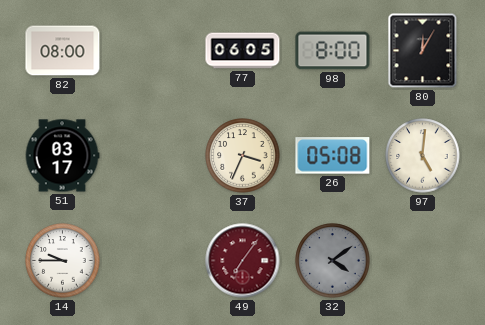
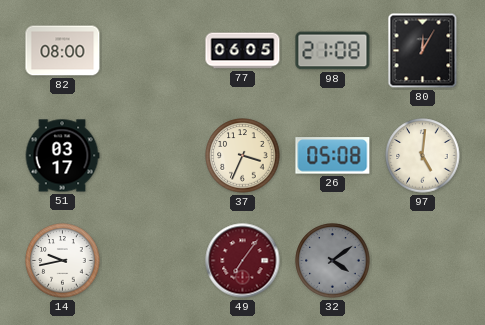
98: 8:00 -> 21:08
14: 9:45 -> 9:43
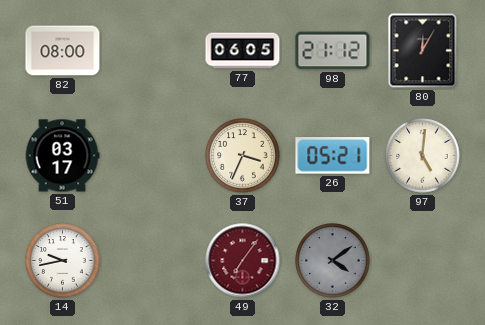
98: 21:08 -> 21:12
26: 05:08 -> 05:21
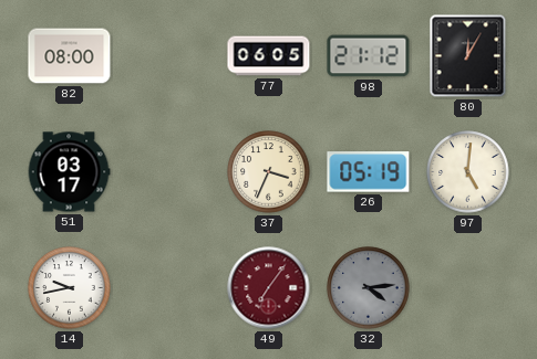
26: 05:21 -> 05:19
32: 4:09 -> 4:14
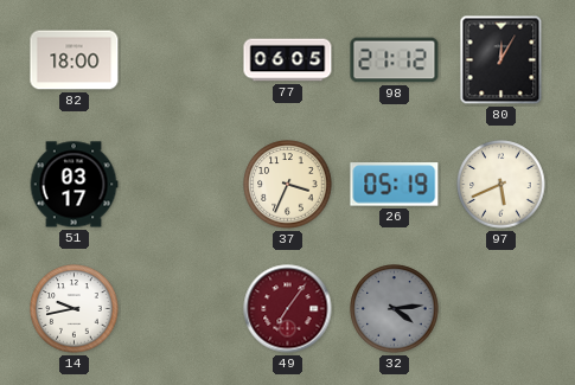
82: 08:00 -> 18:00
97: 5:01 -> 5:41
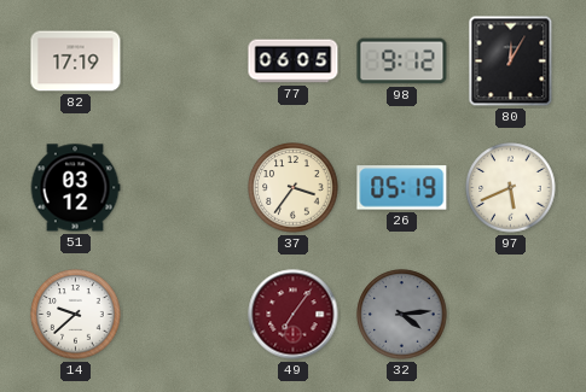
82: 18:00 -> 17:19
98: 21:12 -> 9:12
51: 03:17 -> 03:12
37: 3:34 -> 3:36
14: 9:43 -> 9:38
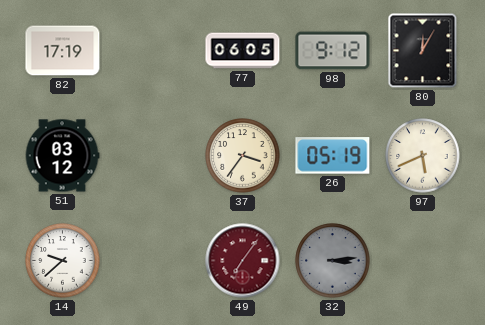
32: 4:14 -> 3:14
